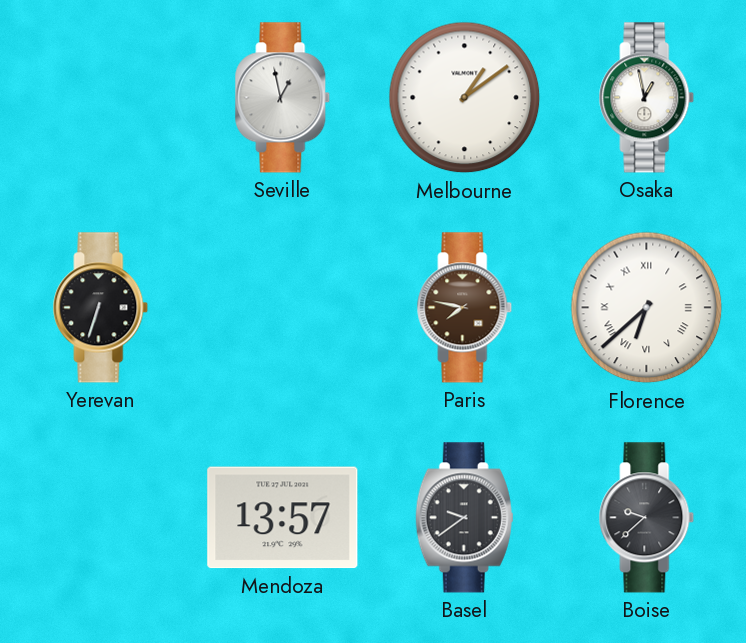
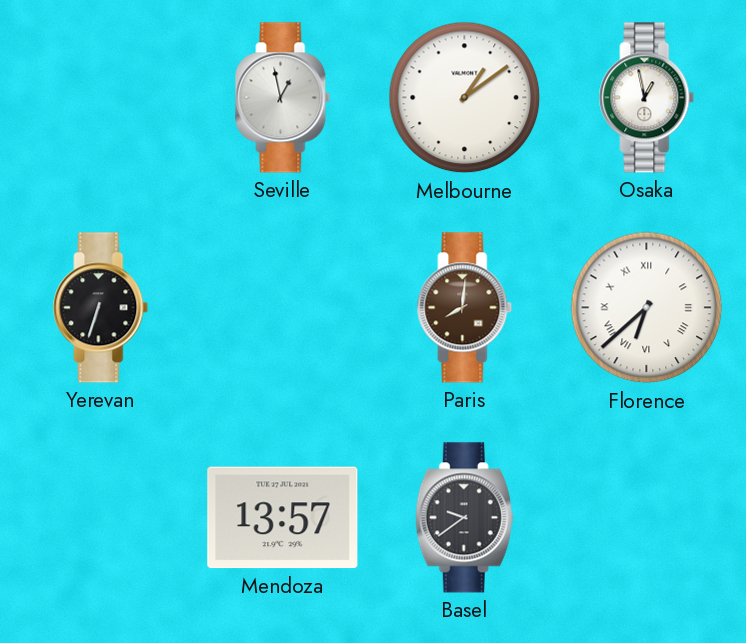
Paris: 7:47 -> 8:01
Boise: 9:38 -> none
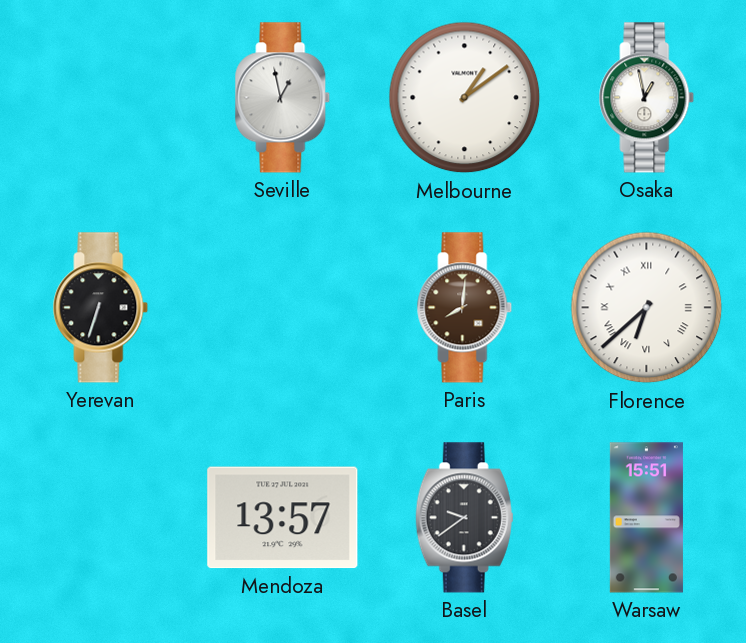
Warsaw: none -> 15:51
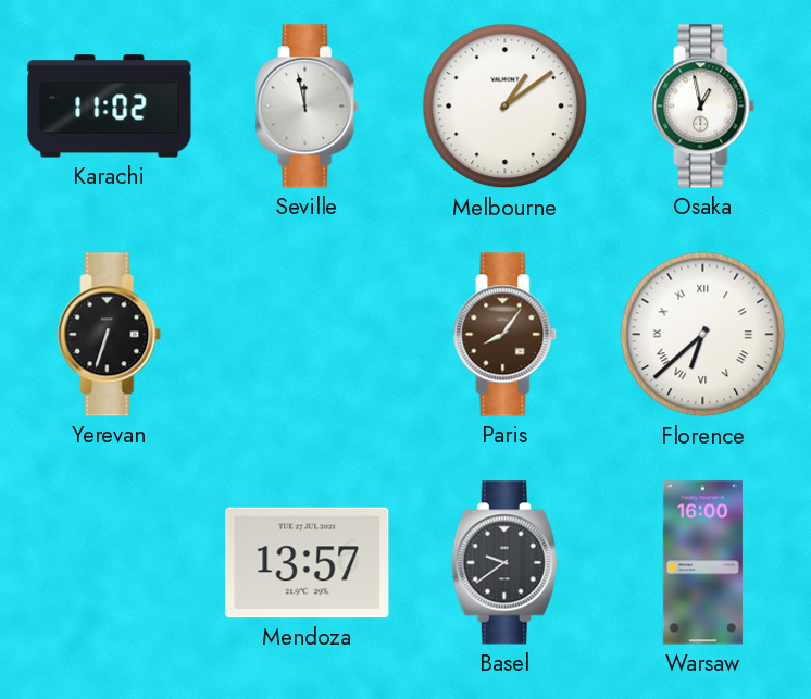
Karachi: none -> 11:02
Seville: 12:58 -> 11:58
Paris: 8:01 -> 8:06
Warsaw: 15:51 -> 16:00
